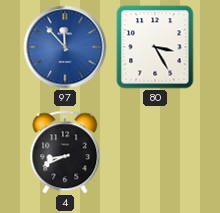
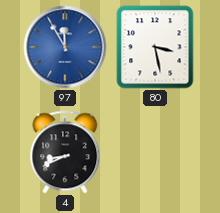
97: 11:53 -> 11:55
80: 3:25 -> 3:28
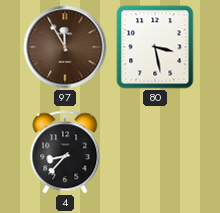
97 dial: blue -> brown
4: 8:41 -> 8:37
